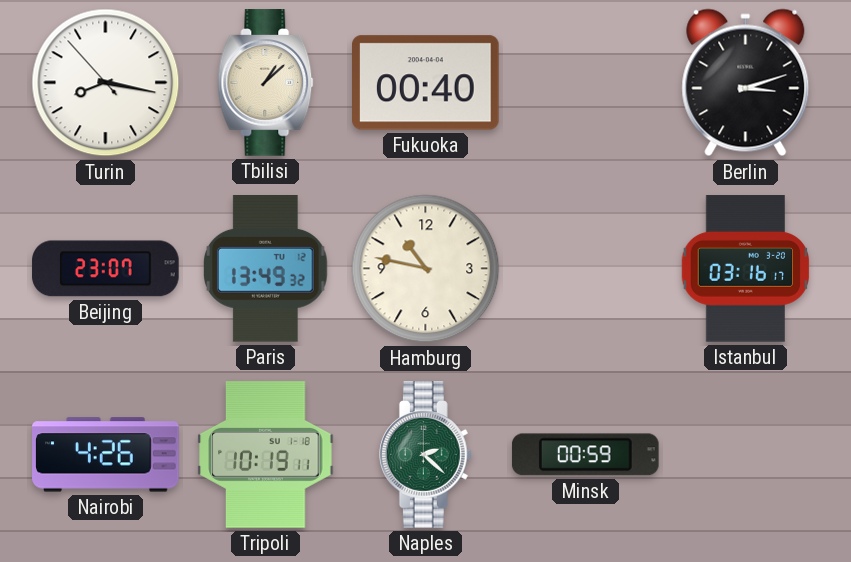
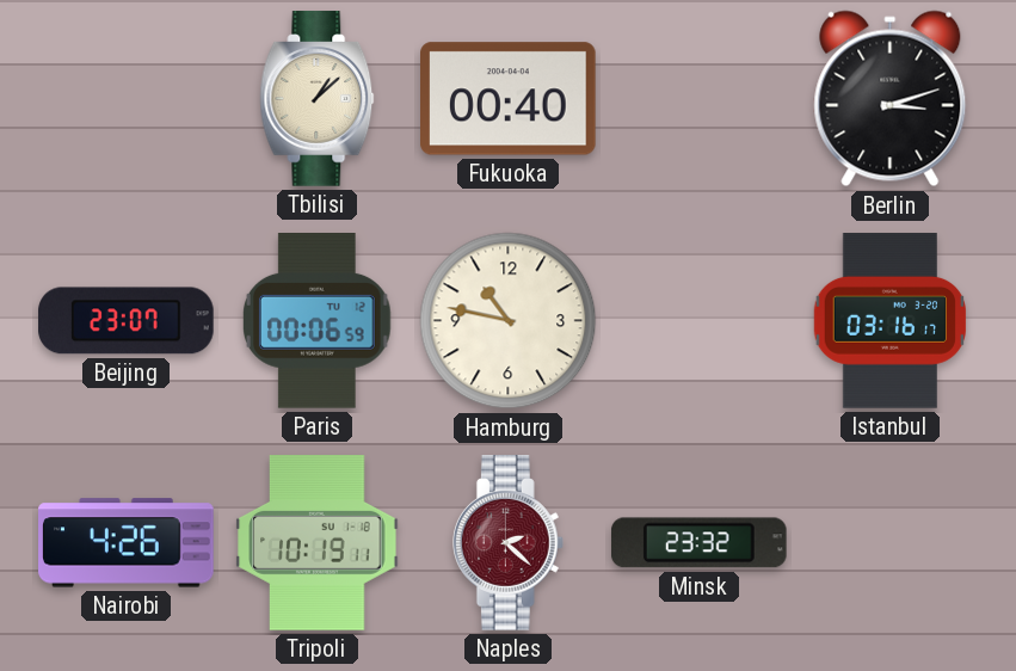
Turin: 8:16 -> none
Paris: 13:49 -> 00:06
Naples dial: green -> burgundy
Minsk: 00:59 -> 23:32
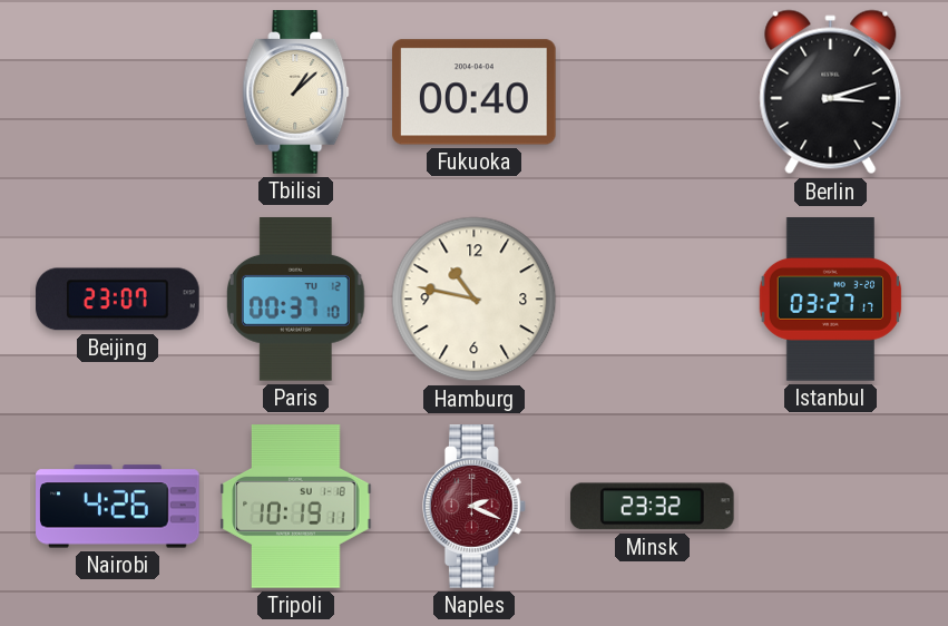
Paris: 00:06 -> 00:37
Istanbul: 03:16 -> 03:27
Naples: 2:22 -> 2:19
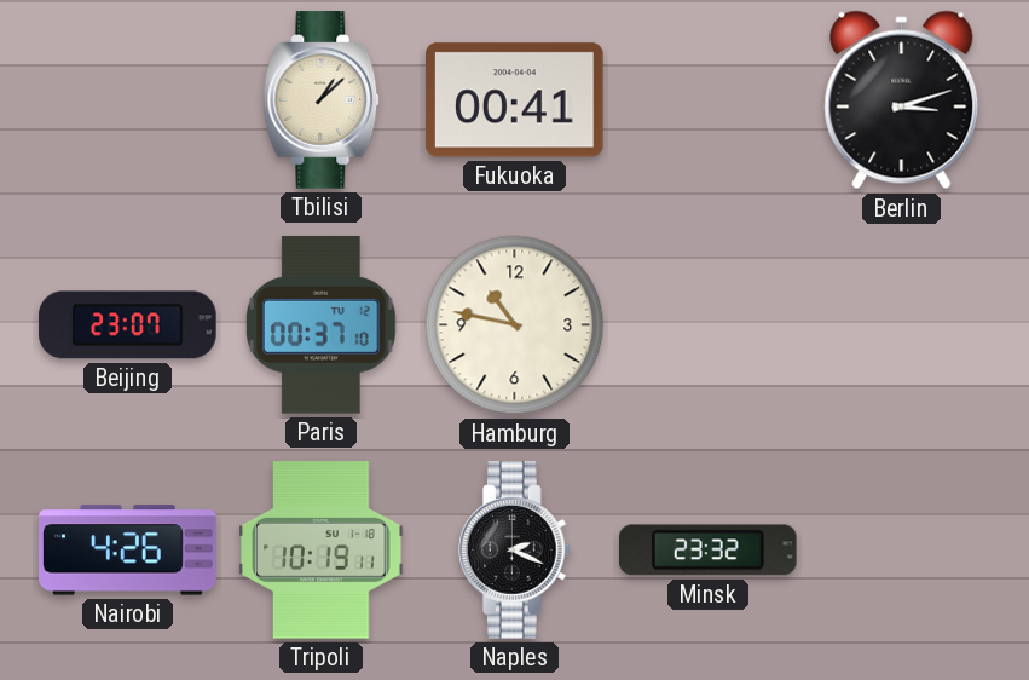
Fukuoka: 00:40 -> 00:41
Istanbul: 03:27 -> none
Naples dial: burgundy -> black
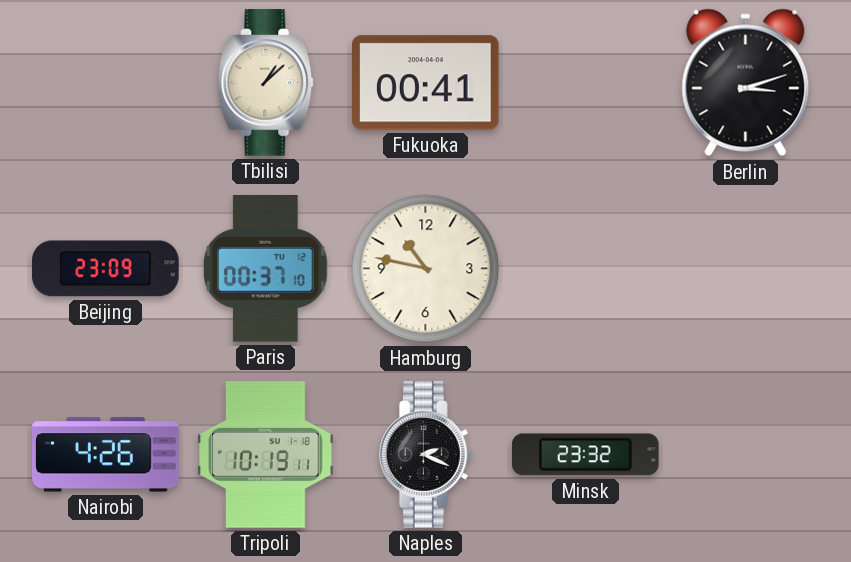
Beijing: 23:07 -> 23:09
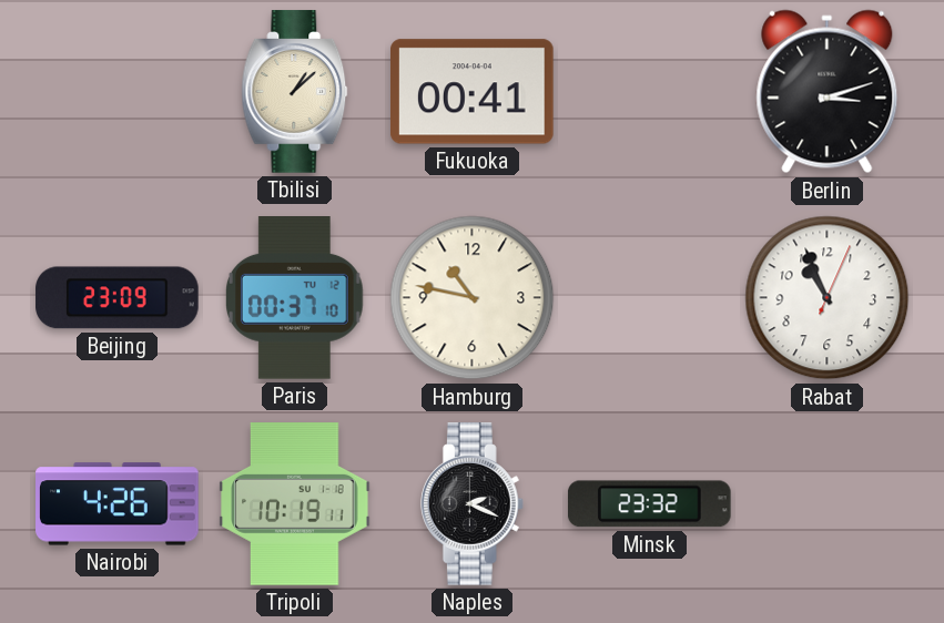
Rabat: none -> 10:56
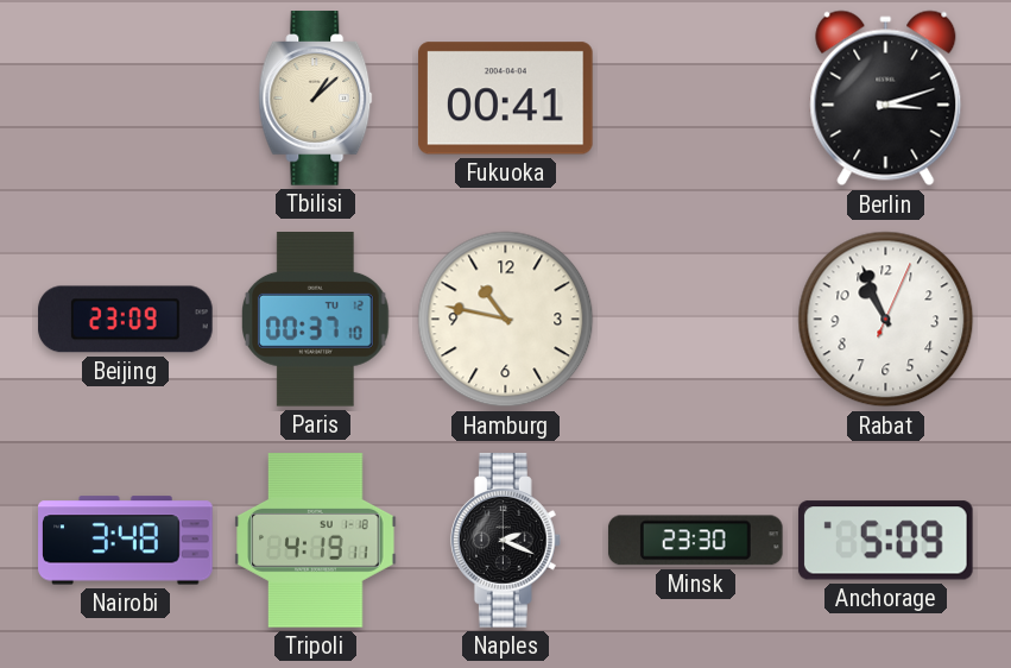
Nairobi: 4:26 -> 3:48
Tripoli: 10:19 -> 4:19
Minsk: 23:32 -> 23:30
Anchorage: none -> 5:09
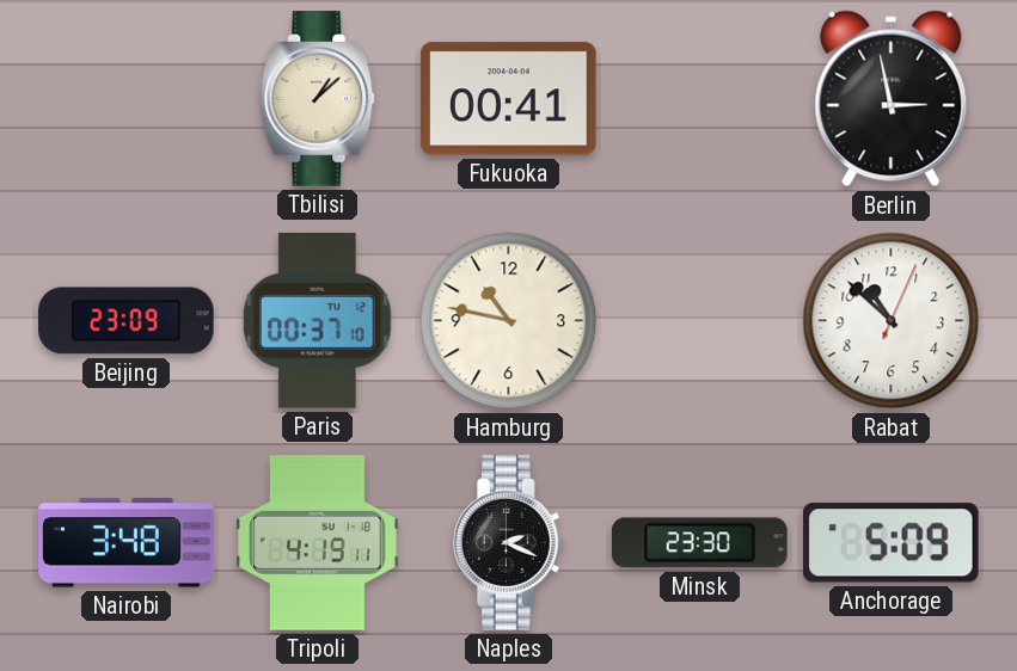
Berlin: 3:12 -> 2:58
Rabat: 10:56 -> 10:52
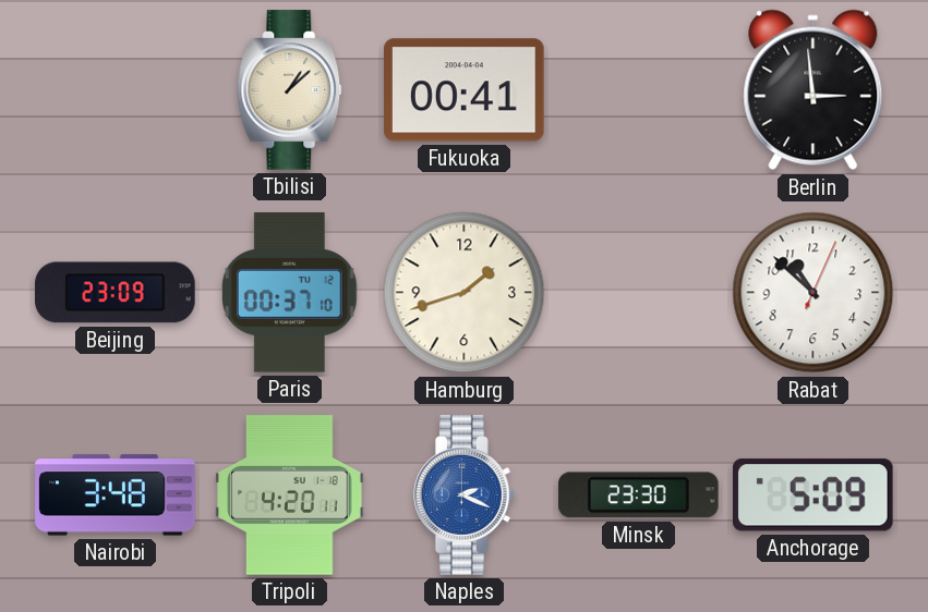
Berlin: 2:58 -> 2:59
Hamburg: 10:47 -> 1:42
Tripoli: 4:19 -> 4:20
Naples dial: black -> blue
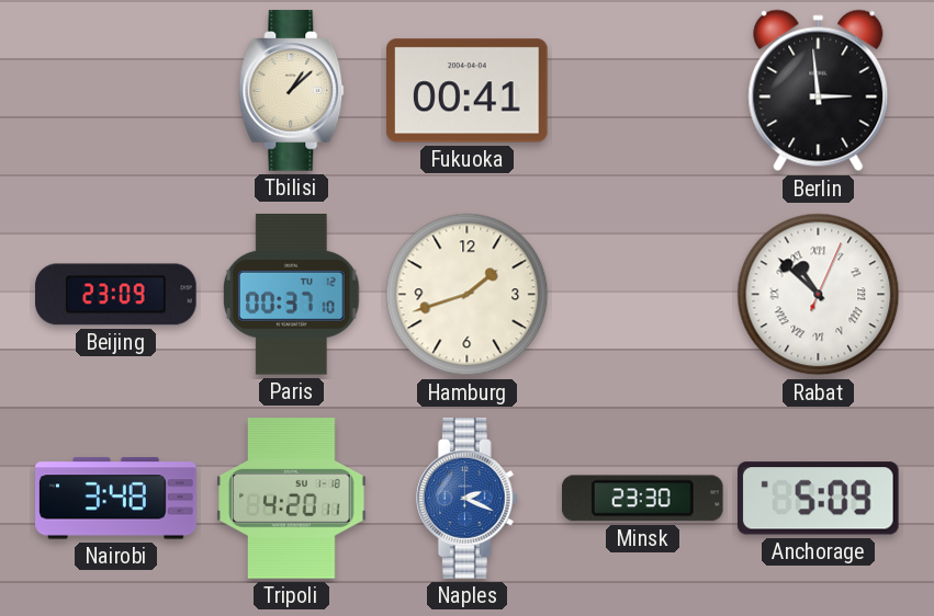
Rabat numerals: Arabic -> Roman
